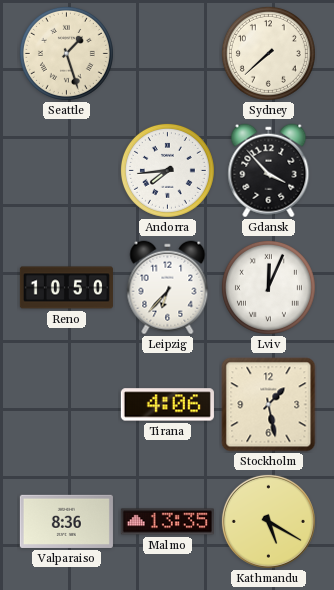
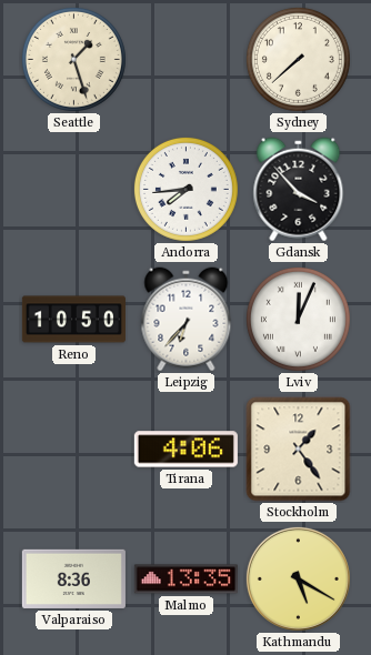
Stockholm: 1:28 -> 1:24
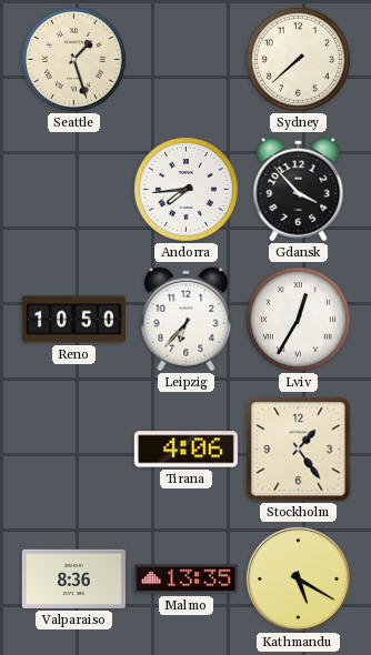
Lviv: 12:04 -> 12:35
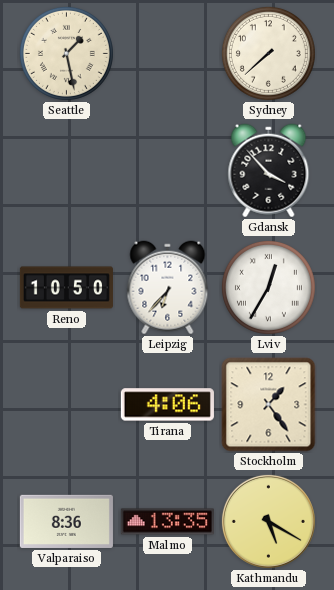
Seattle: 1:27 -> 1:28
Andorra: 7:44 -> none
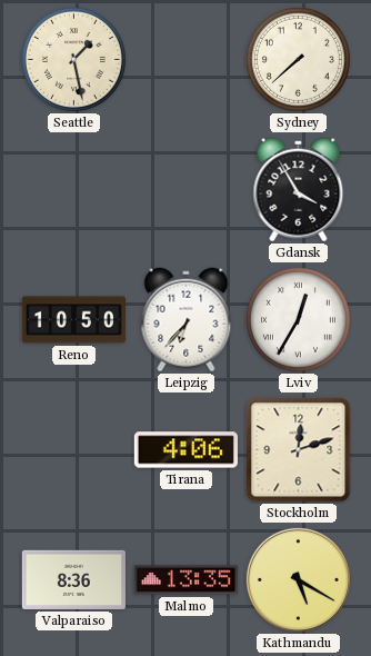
Gdansk: 3:53 -> 3:55
Stockholm: 1:24 -> 12:12
